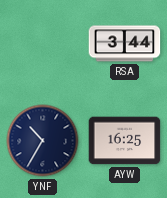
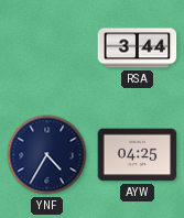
YNF: 10:35 -> 4:35
AYW: 16:25 -> 04:25
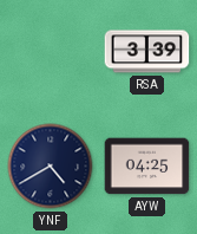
RSA: 3:44 -> 3:39
YNF: 4:35 -> 4:40
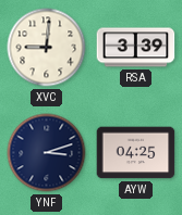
XVC: none -> 9:01
YNF: 4:40 -> 3:12
